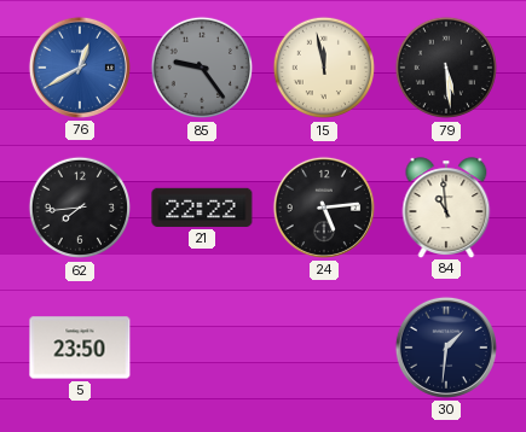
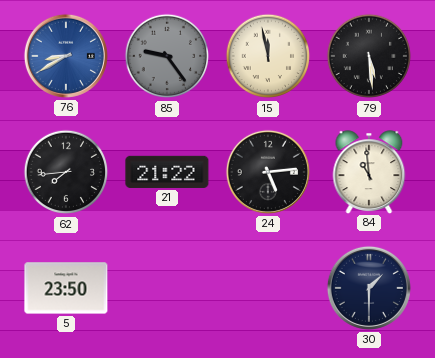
76: 12:40 -> 8:40
21: 22:22 -> 21:22
30: 1:31 -> 1:30
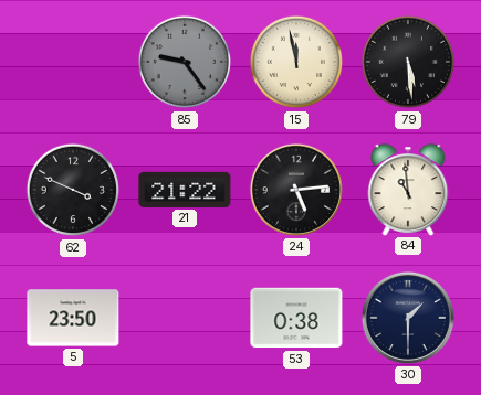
76: 8:40 -> none
62: 7:44 -> 3:49
53: none -> 0:38
